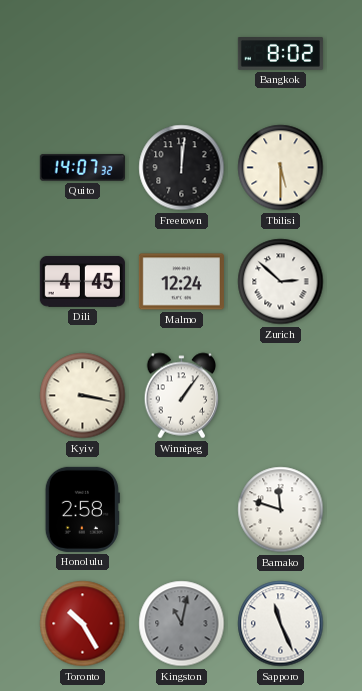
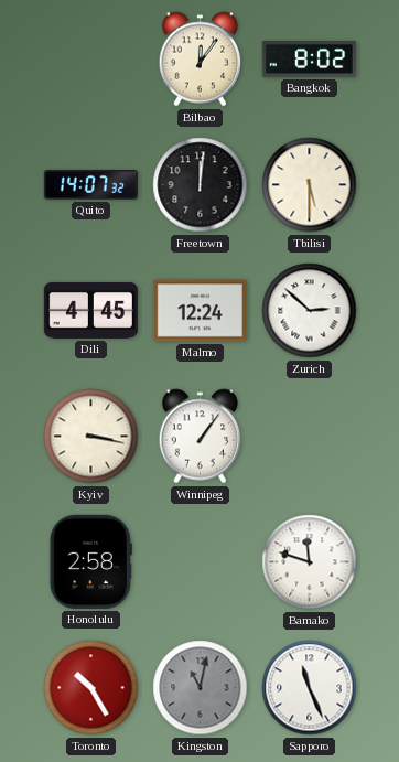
Bilbao: none -> 12:06
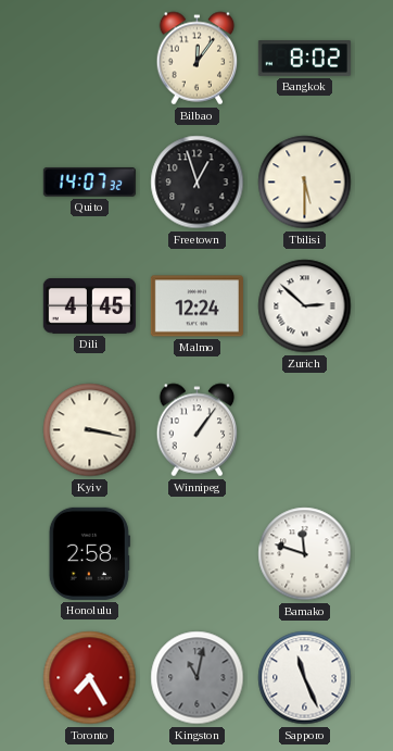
Freetown: 12:01 -> 12:57
Toronto: 10:25 -> 7:25
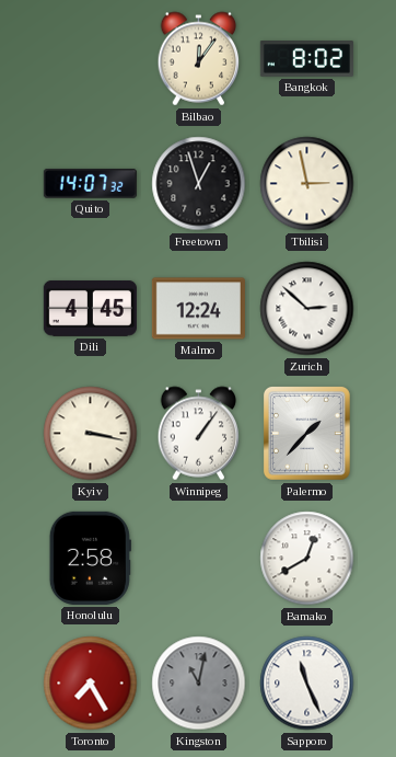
Tbilisi: 5:30 -> 2:58
Palermo: none -> 1:37
Bamako: 11:48 -> 12:40
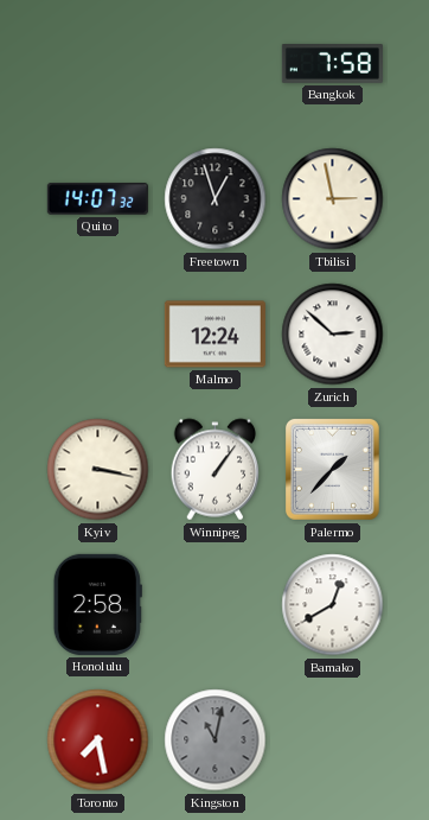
Bilbao: 12:06 -> none
Bangkok: 8:02 -> 7:58
Dili: 4:45 -> none
Toronto: 7:25 -> 7:28
Sapporo: 11:26 -> none
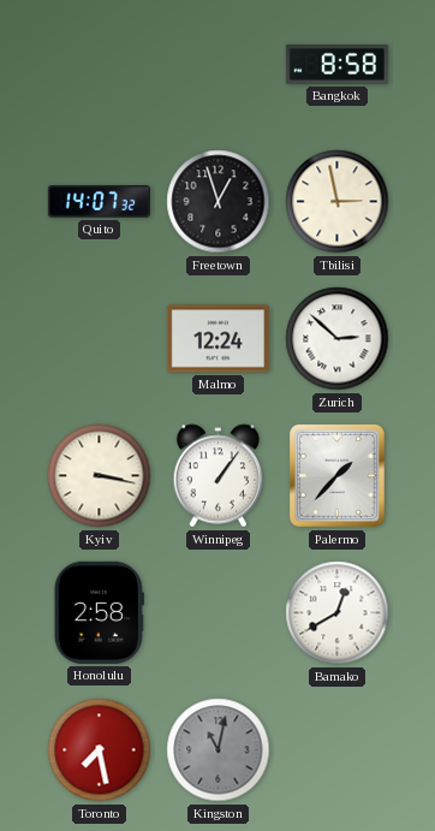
Bangkok: 7:58 -> 8:58
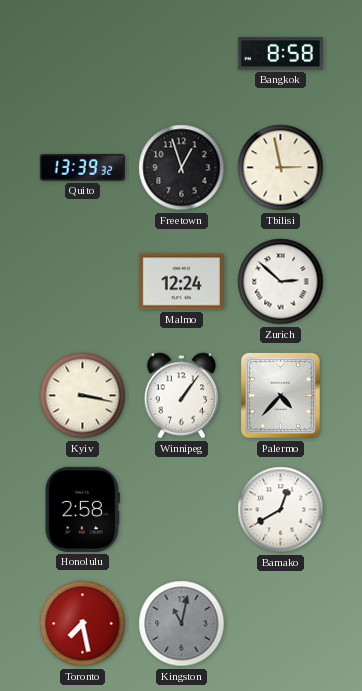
Quito: 14:07 -> 13:39
Palermo: 1:37 -> 4:37
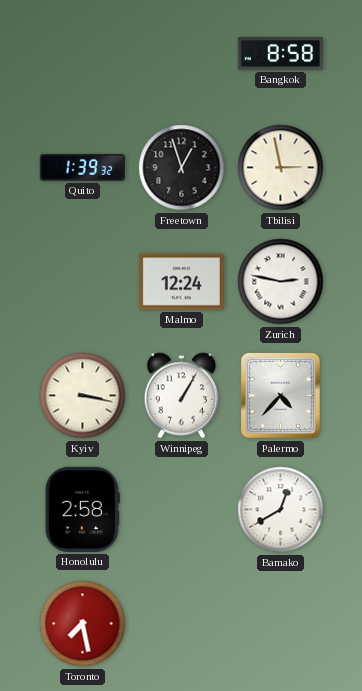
Quito: 13:39 -> 1:39
Zurich: 2:52 -> 2:47
Winnipeg: 1:06 -> 1:05
Kingston: 11:02 -> none
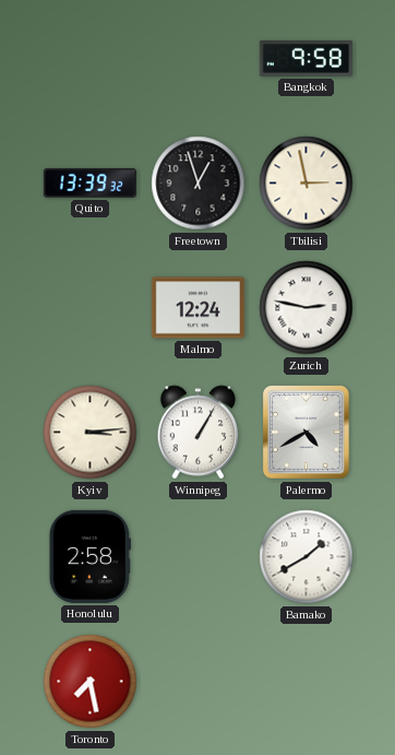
Bangkok: 8:58 -> 9:58
Quito: 1:39 -> 13:39
Kyiv: 3:17 -> 3:14
Palermo: 4:37 -> 4:40
Bamako: 12:40 -> 1:40
